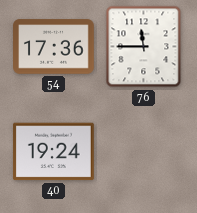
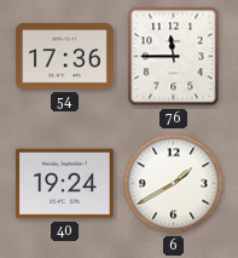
6: none -> 1:40
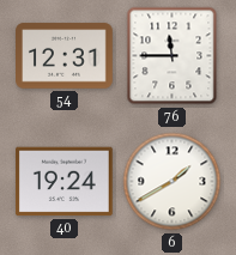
54: 17:36 -> 12:31
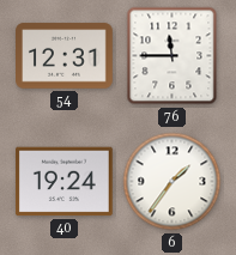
6: 1:40 -> 1:36
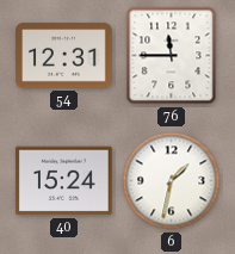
40: 19:24 -> 15:24
6: 1:36 -> 1:32
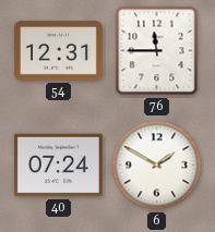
40: 15:24 -> 07:24
6: 1:32 -> 1:50
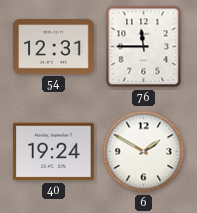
40: 07:24 -> 19:24
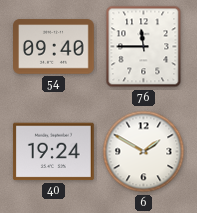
54: 12:31 -> 09:40
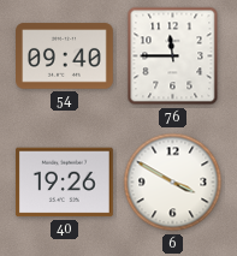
40: 19:24 -> 19:26
6: 1:50 -> 3:50
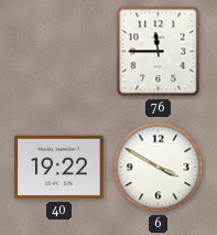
54: 09:40 -> none
40: 19:26 -> 19:22
